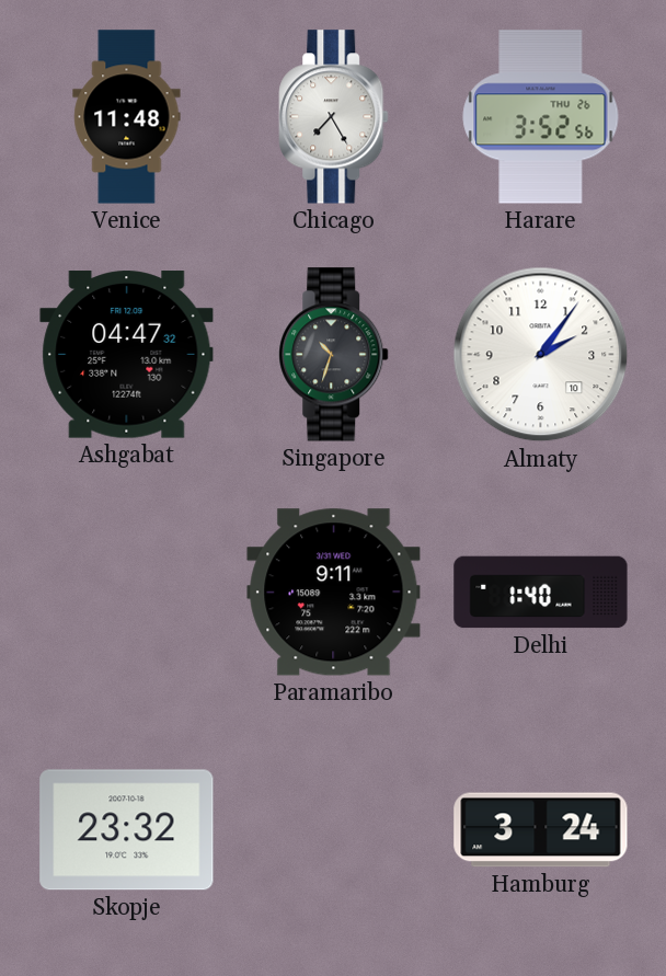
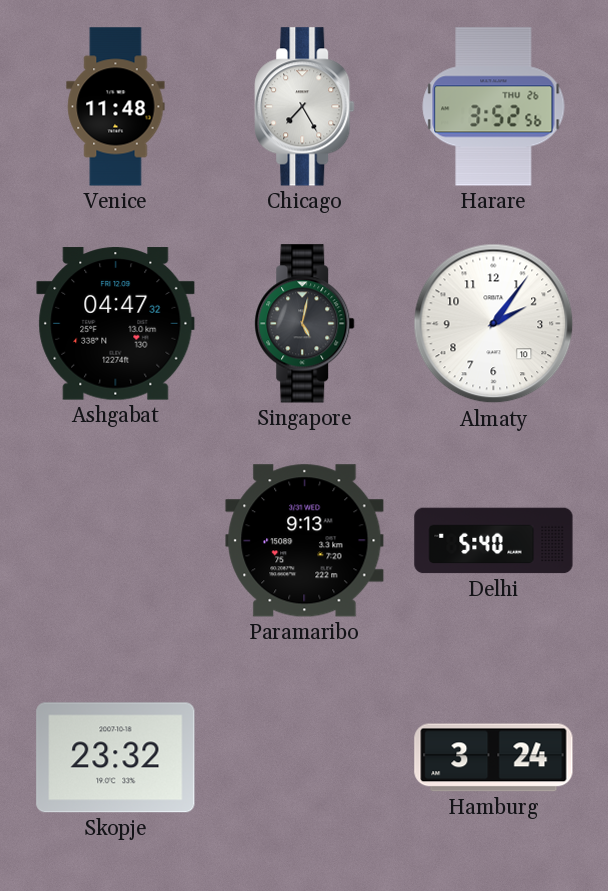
Singapore: 10:33 -> 5:02
Paramaribo: 9:11 -> 9:13
Delhi: 1:40 -> 5:40
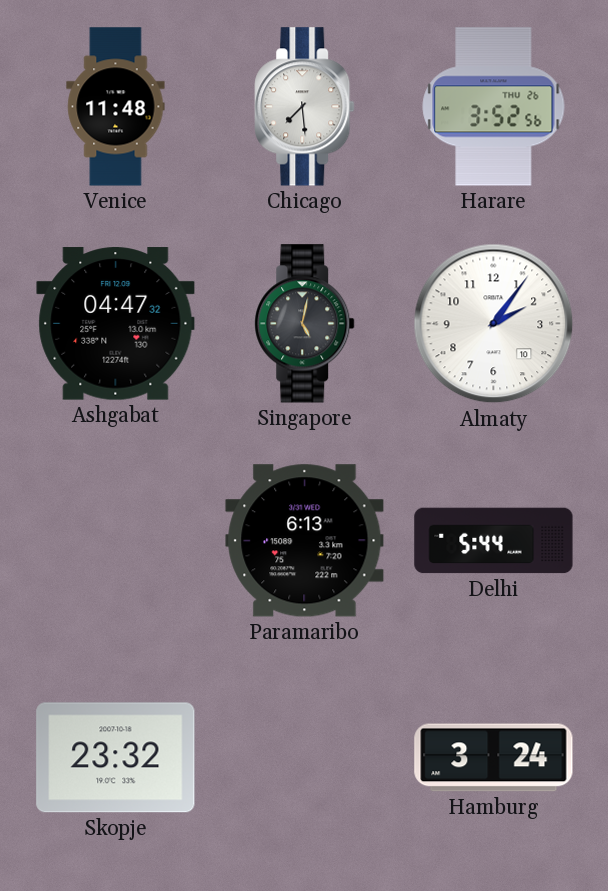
Chicago: 7:25 -> 7:29
Paramaribo: 9:13 -> 6:13
Delhi: 5:40 -> 5:44
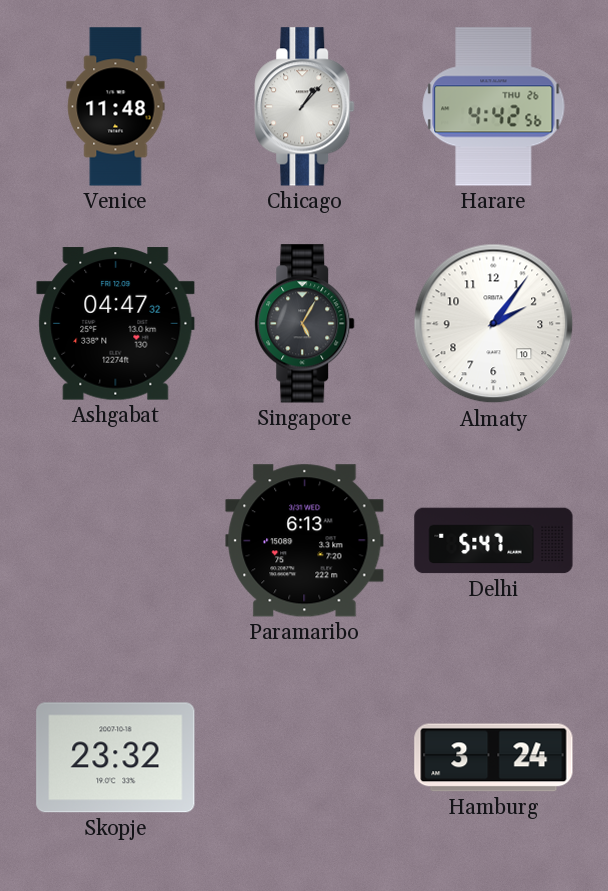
Chicago: 7:29 -> 1:07
Harare: 3:52 -> 4:42
Singapore: 5:02 -> 5:05
Delhi: 5:44 -> 5:47
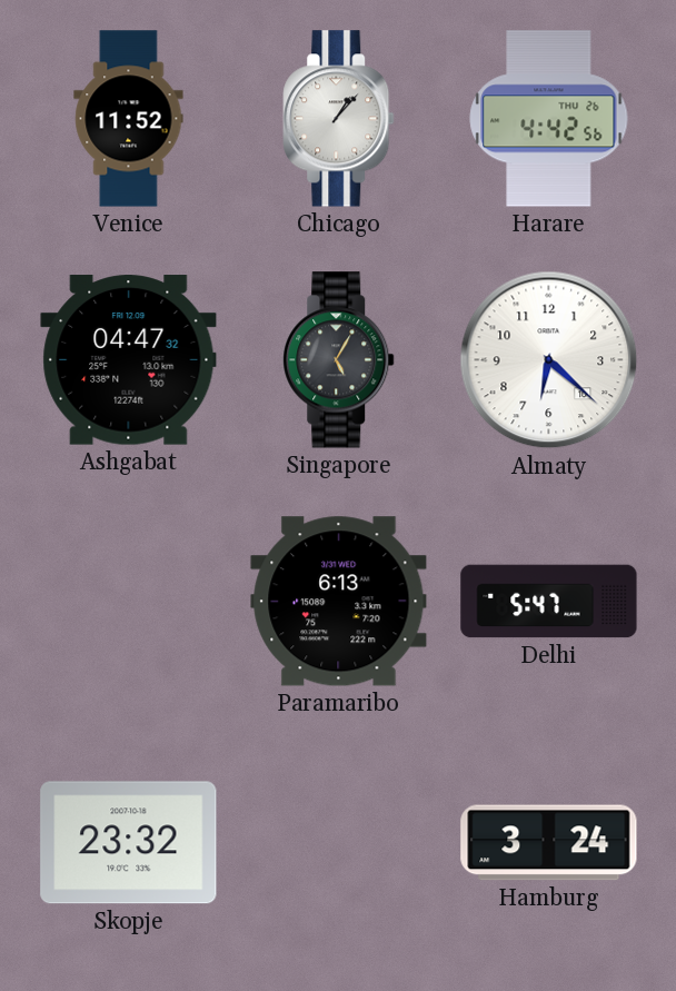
Venice: 11:48 -> 11:52
Almaty: 2:06 -> 6:22
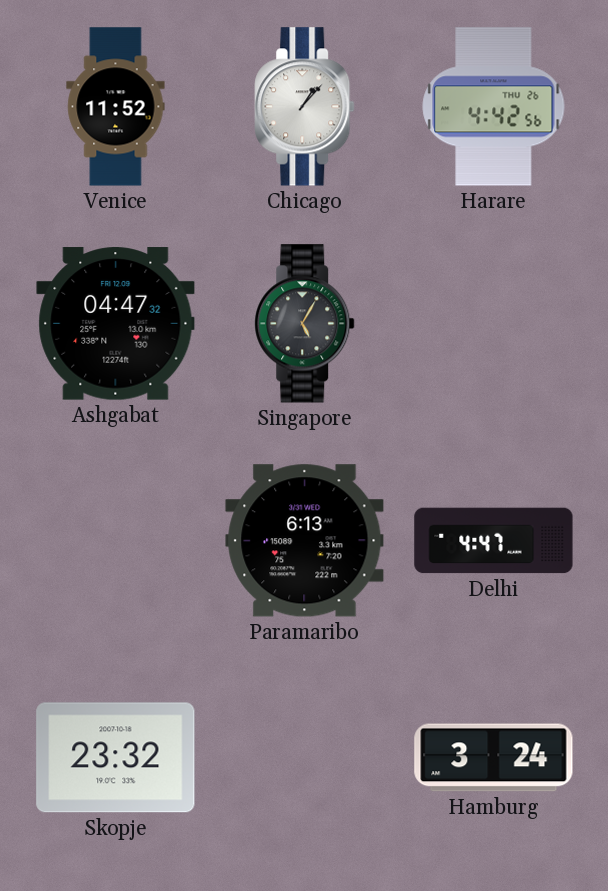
Almaty: 6:22 -> none
Delhi: 5:47 -> 4:47
